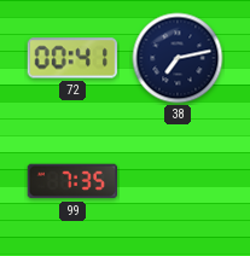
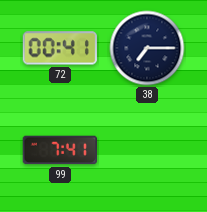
38: 7:13 -> 7:15
99: 7:35 -> 7:41
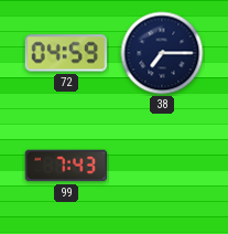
72: 00:41 -> 04:59
99: 7:41 -> 7:43
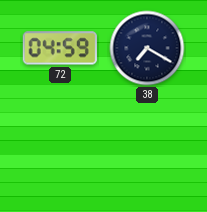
38: 7:15 -> 7:20
99: 7:43 -> none
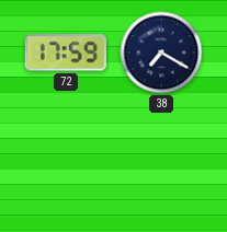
72: 04:59 -> 17:59
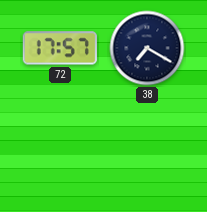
72: 17:59 -> 17:57
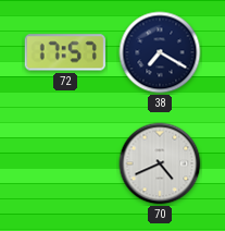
70: none -> 4:41
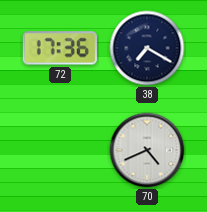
72: 17:57 -> 17:36
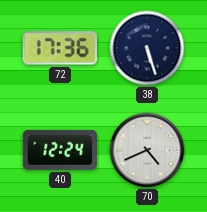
38: 7:20 -> 5:27
40: none -> 12:24
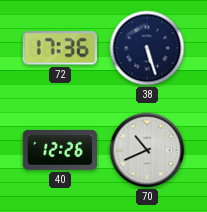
40: 12:24 -> 12:26
70: 4:41 -> 10:41
